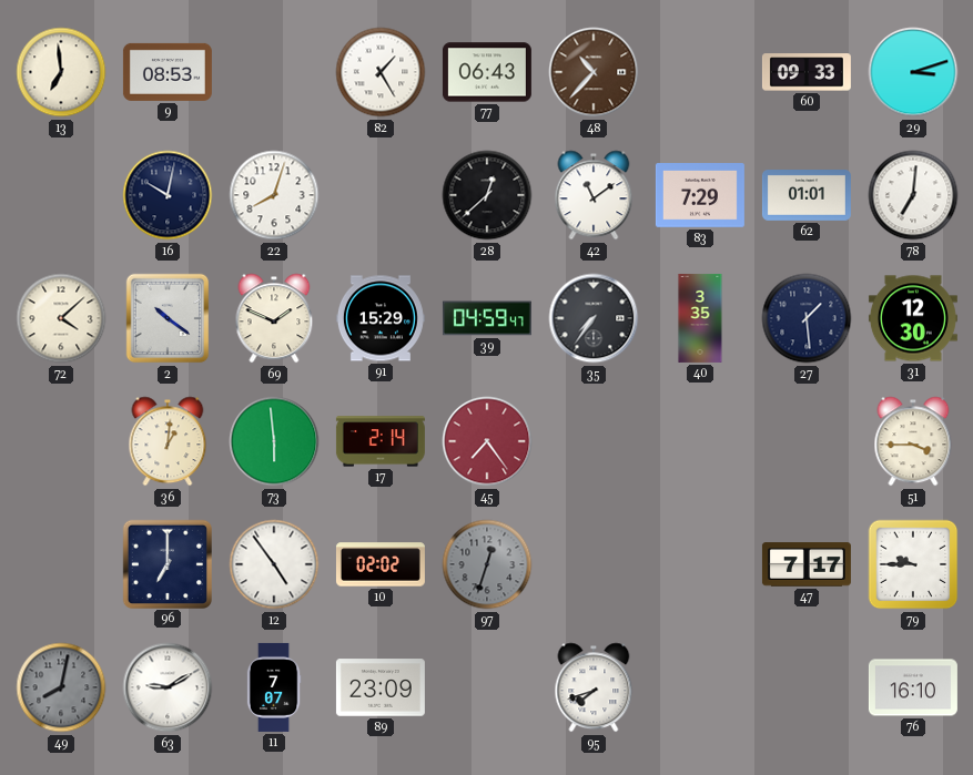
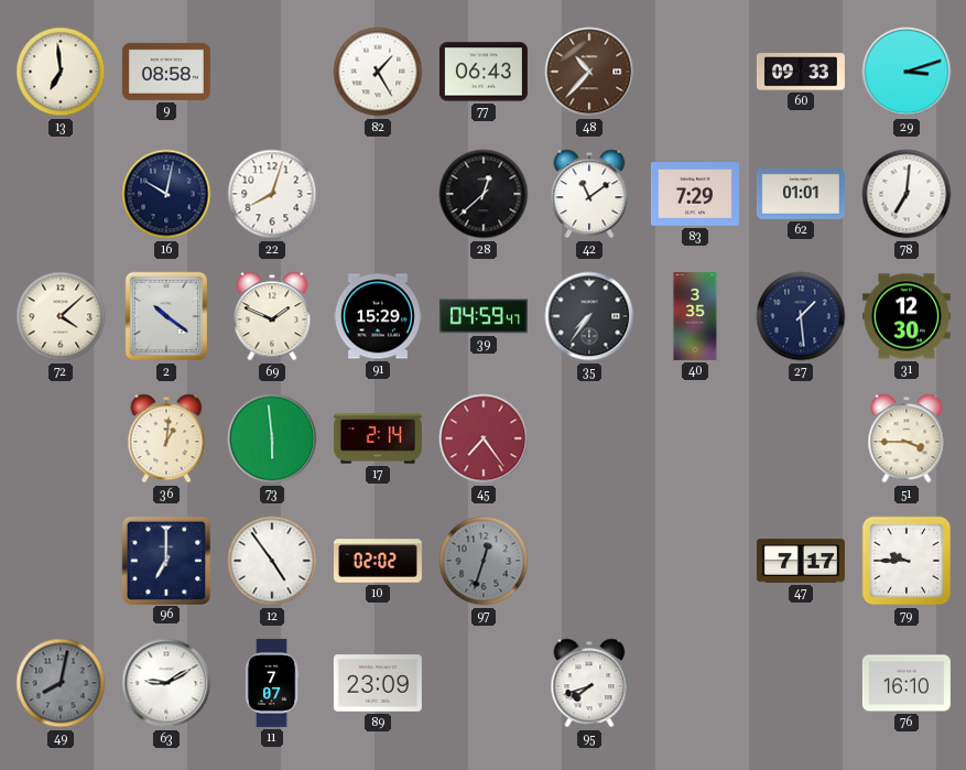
9: 08:53 -> 08:58
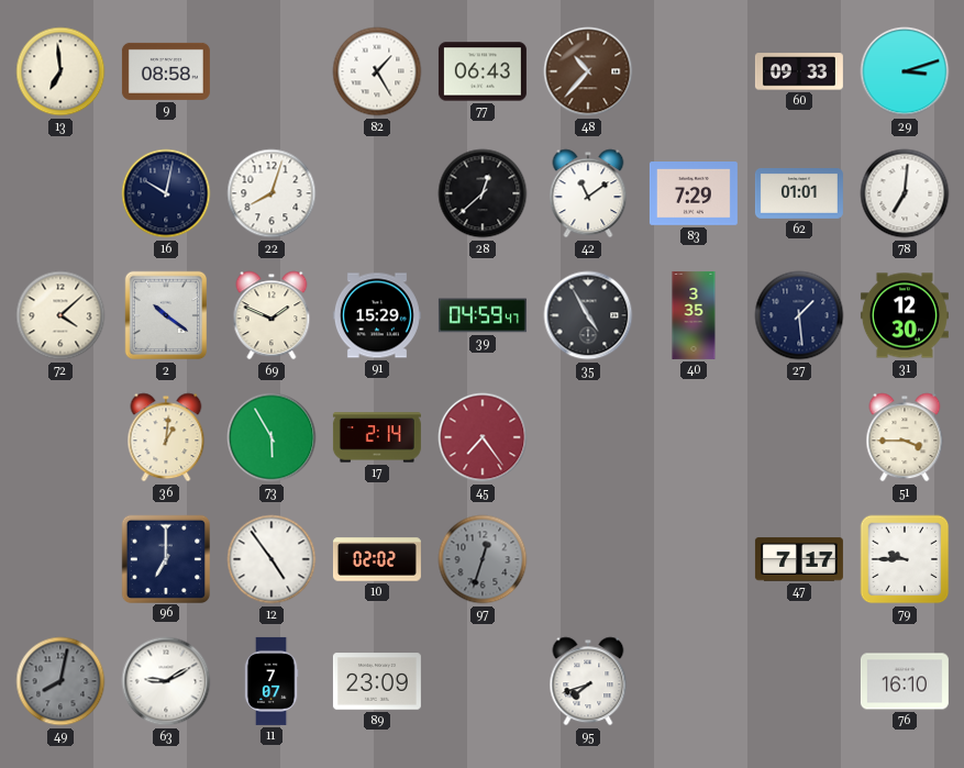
35: 7:36 -> 4:55
73: 5:59 -> 5:55
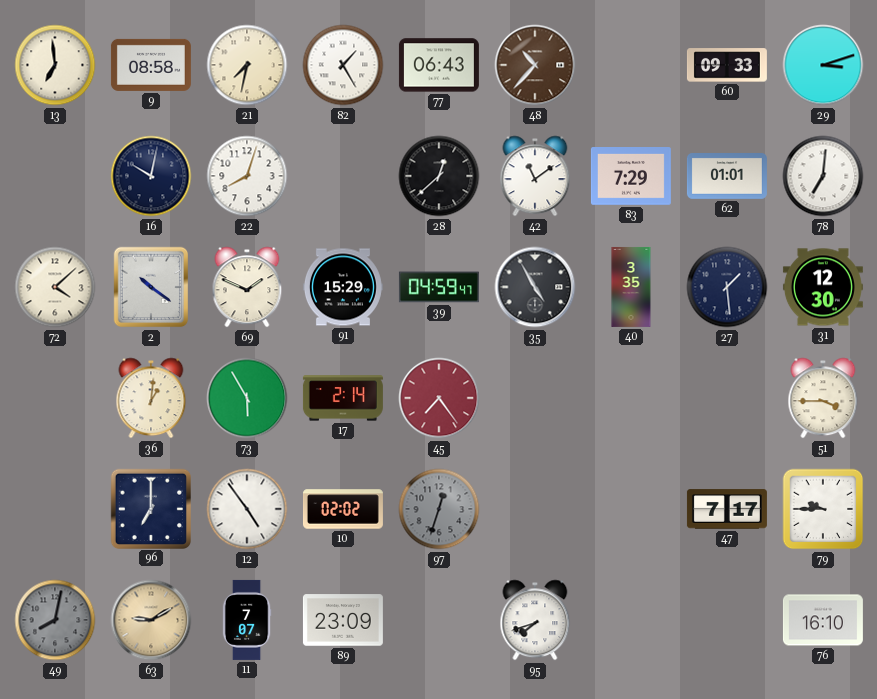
21: none -> 7:32
63 dial: white -> champagne
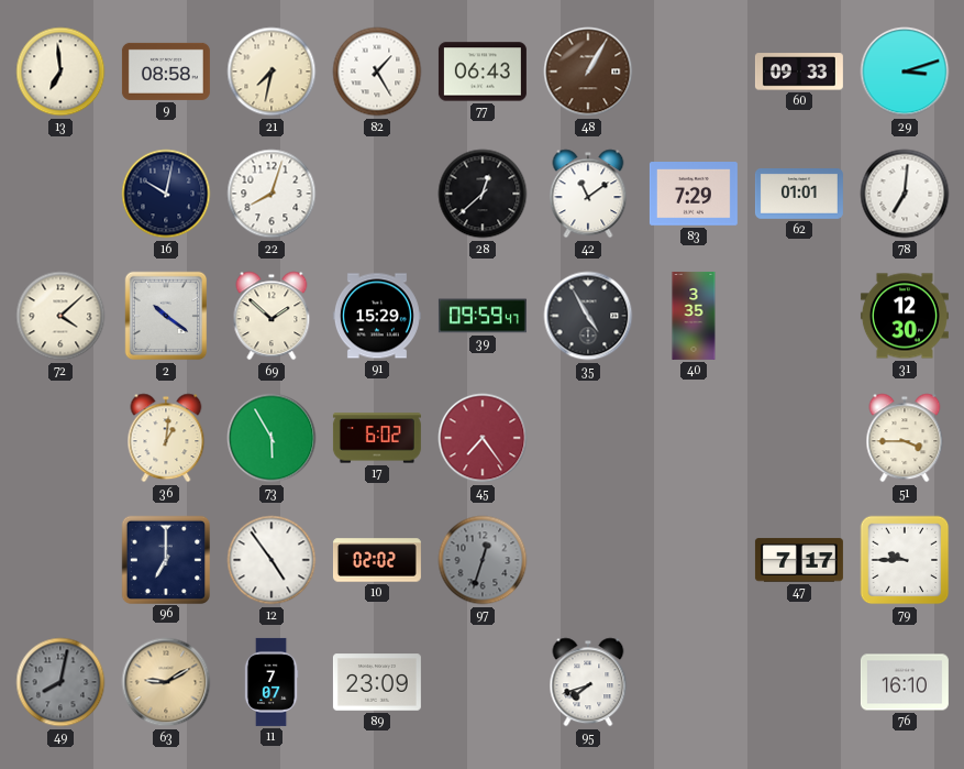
48: 10:37 -> 1:05
69: 1:49 -> 1:52
39: 04:59 -> 09:59
27: 1:29 -> none
17: 2:14 -> 6:02
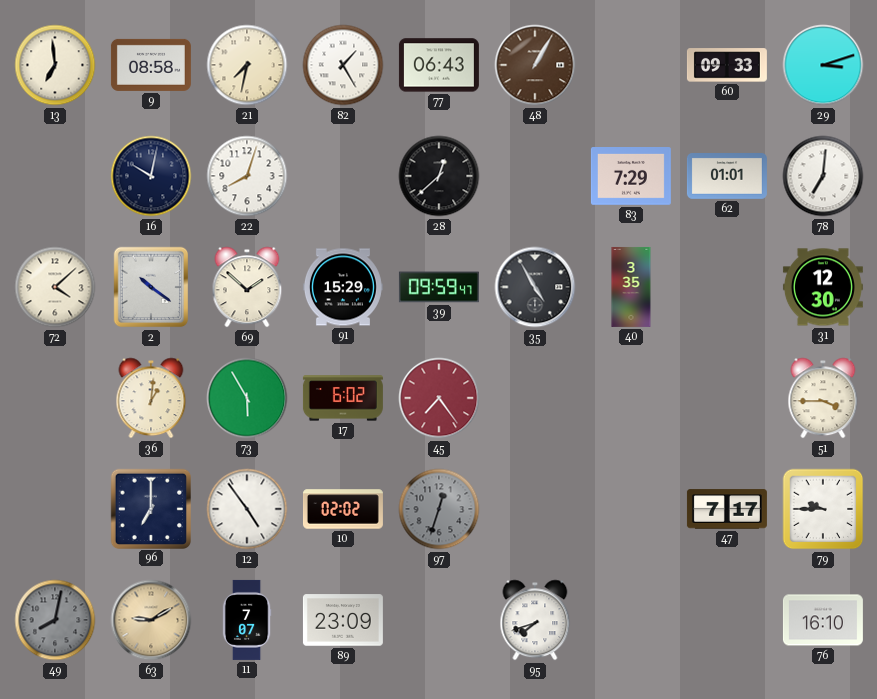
42: 11:09 -> none
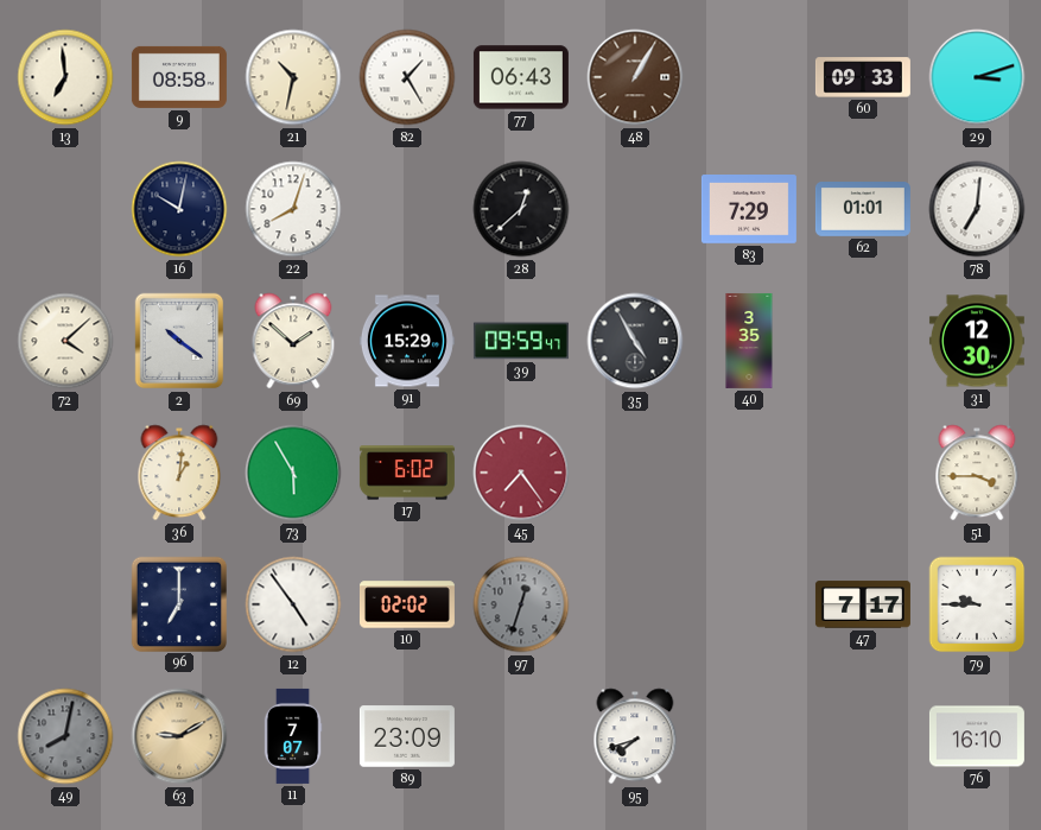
21: 7:32 -> 10:32
